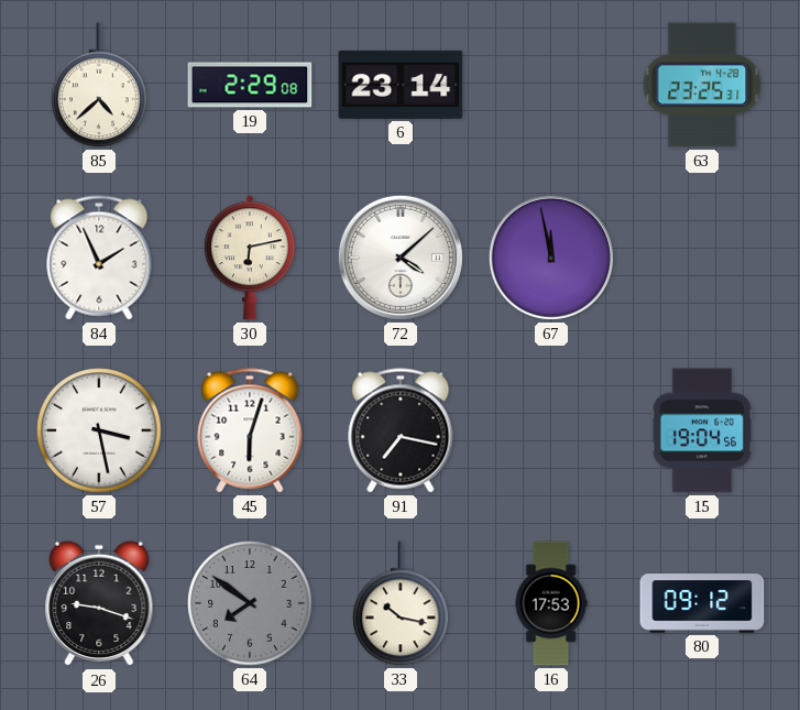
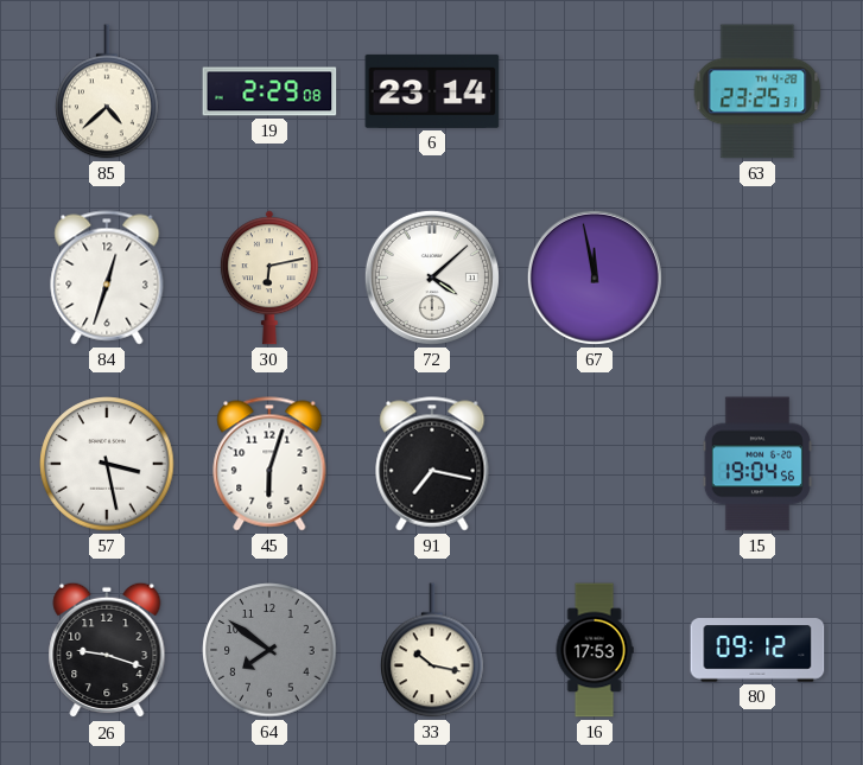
84: 1:56 -> 12:33
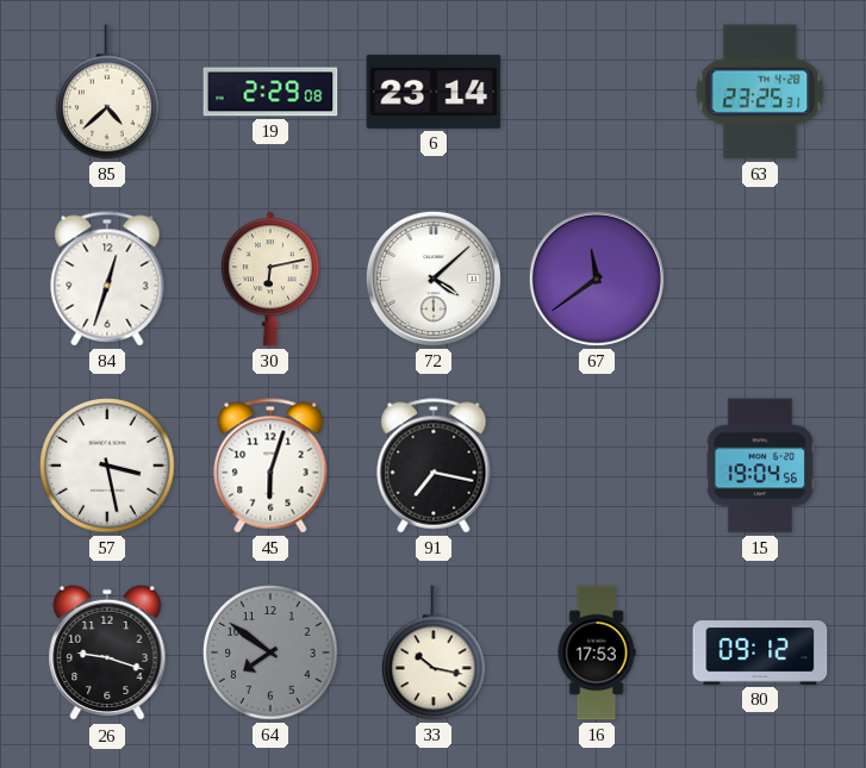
67: 11:58 -> 11:39
